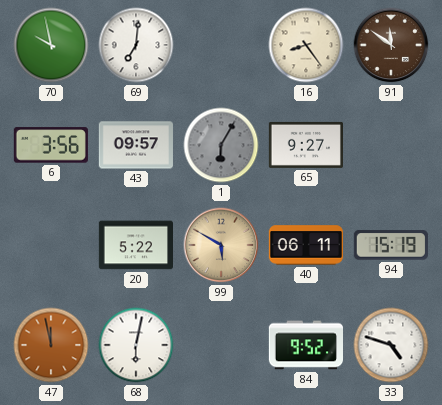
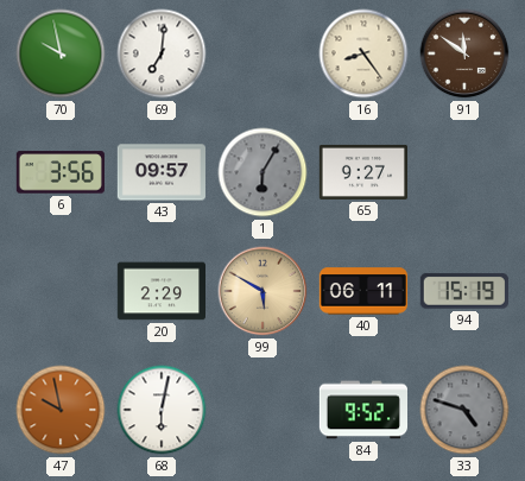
20: 5:22 -> 2:29
47: 11:58 -> 9:58
33 dial: white -> grey
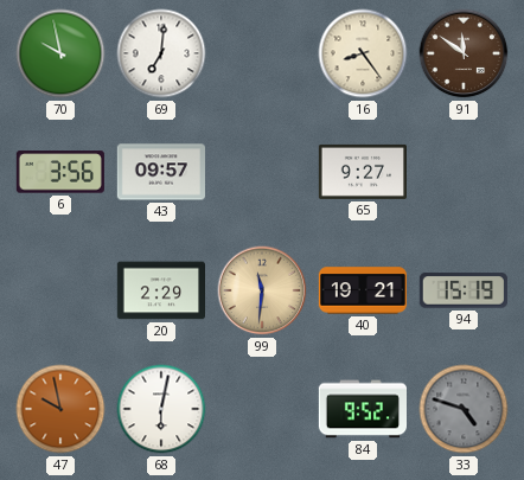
1: 6:05 -> none
99: 5:50 -> 11:31
40: 06:11 -> 19:21
